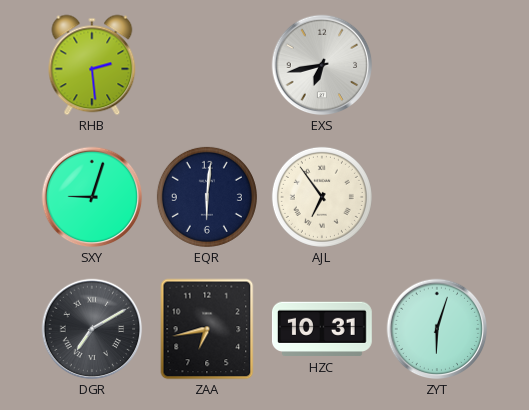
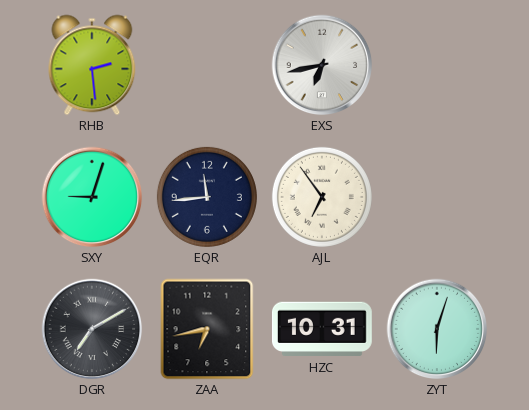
EQR: 6:01 -> 11:44
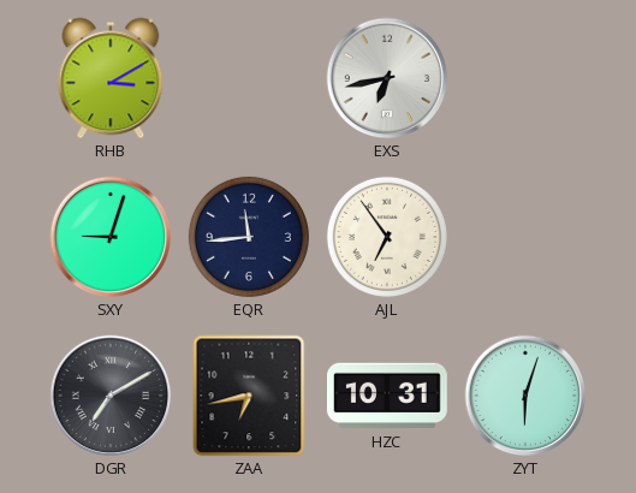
RHB: 2:29 -> 3:10
